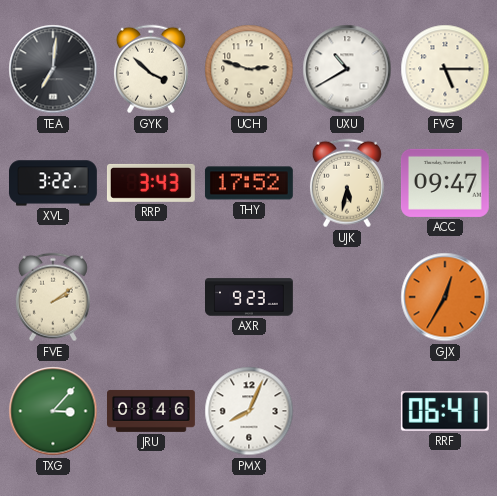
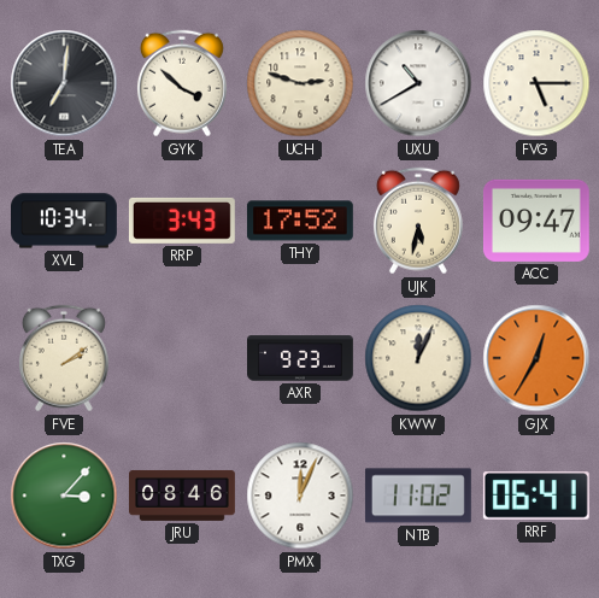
XVL: 3:22 -> 10:34
KWW: none -> 12:04
PMX: 8:04 -> 12:04
NTB: none -> 11:02
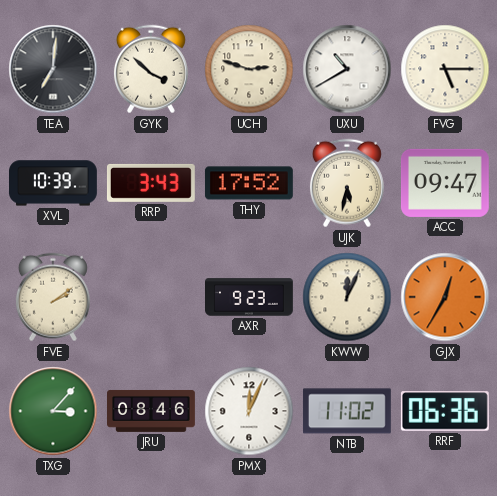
XVL: 10:34 -> 10:39
RRF: 06:41 -> 06:36
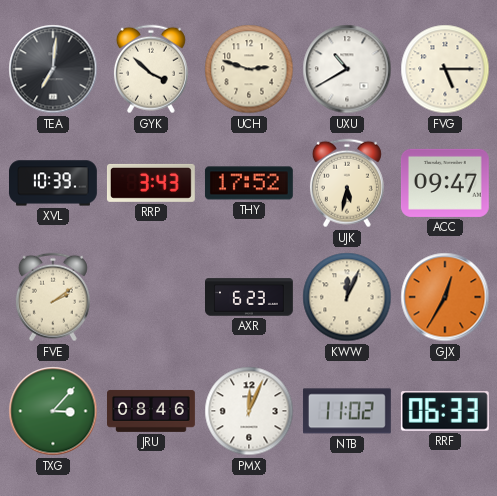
AXR: 9:23 -> 6:23
RRF: 06:36 -> 06:33
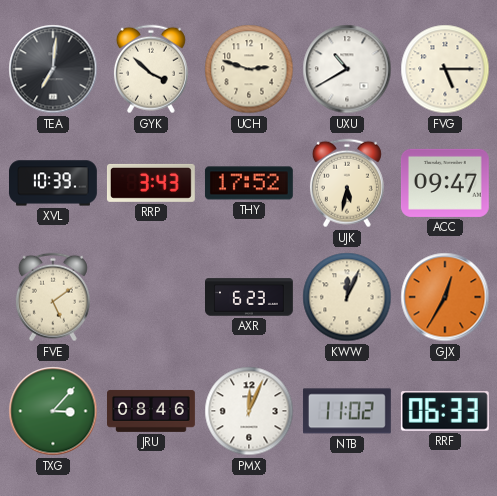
FVE: 2:09 -> 5:09
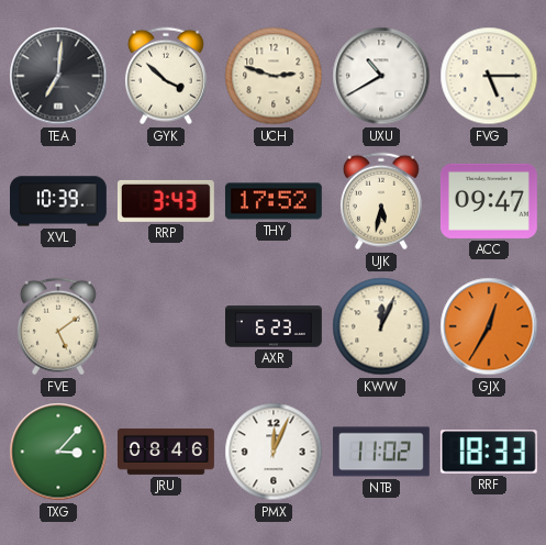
RRF: 06:33 -> 18:33
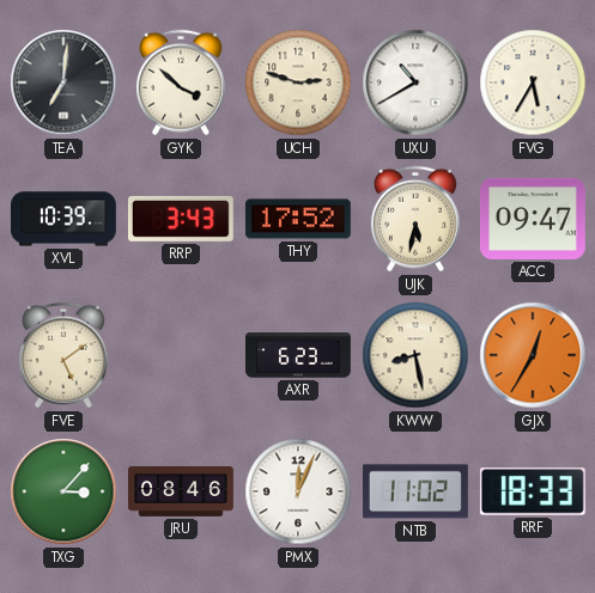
FVG: 5:15 -> 5:35
KWW: 12:04 -> 8:28
